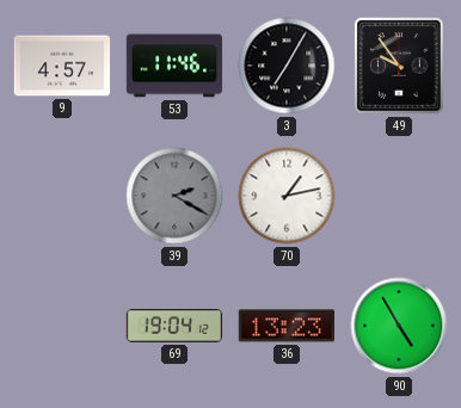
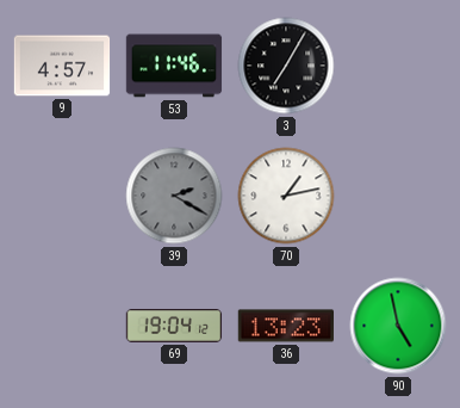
49: 9:54 -> none
90: 4:55 -> 4:58
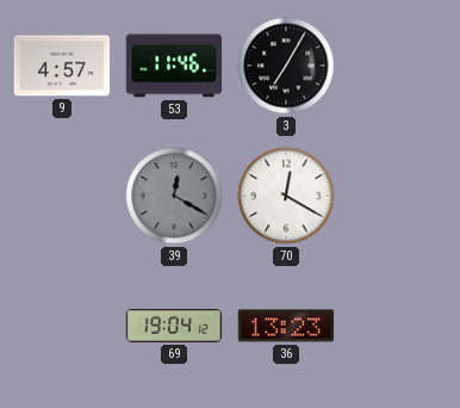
39: 2:20 -> 12:20
70: 1:13 -> 12:20
90: 4:58 -> none
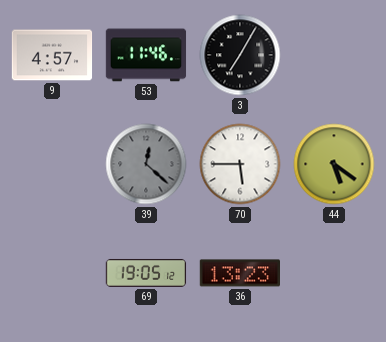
39: 12:20 -> 12:22
70: 12:20 -> 5:45
44: none -> 5:21
69: 19:04 -> 19:05
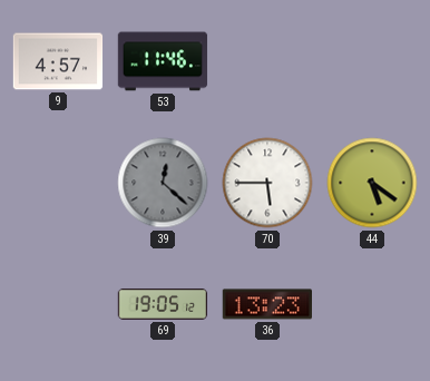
3: 7:05 -> none
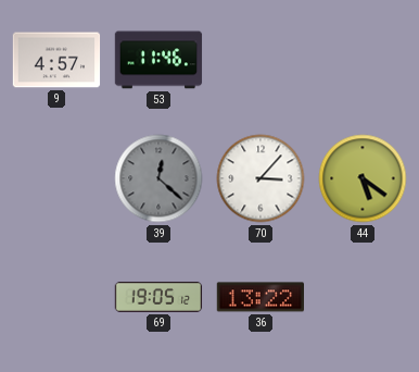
70: 5:45 -> 3:07
36: 13:23 -> 13:22
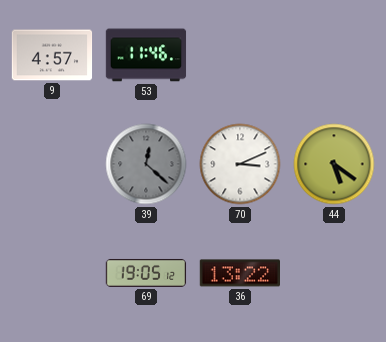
70: 3:07 -> 3:11
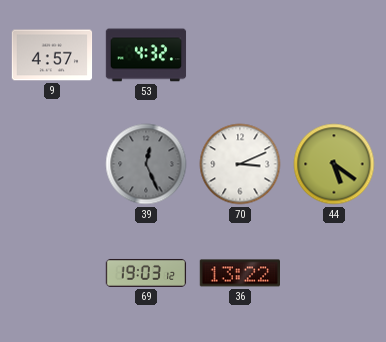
53: 11:46 -> 4:32
39: 12:22 -> 12:26
69: 19:05 -> 19:03
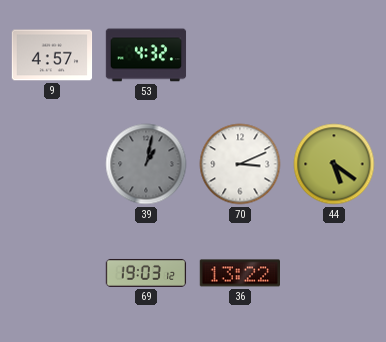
39: 12:26 -> 1:02
